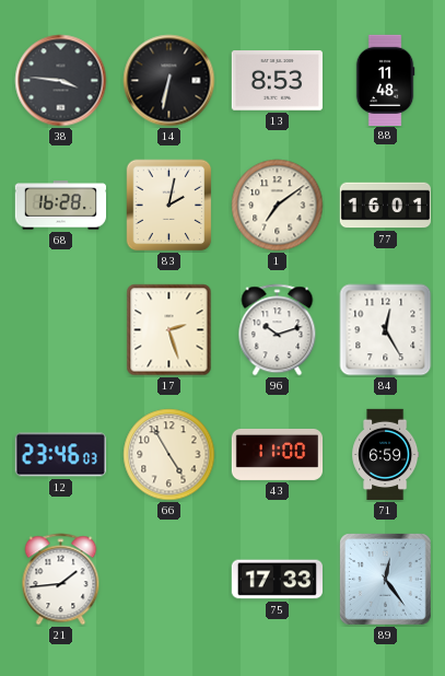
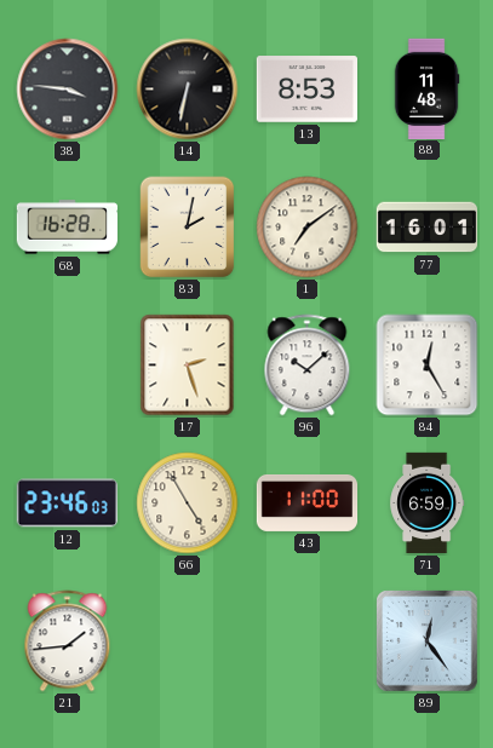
96: 10:12 -> 10:08
75: 17:33 -> none
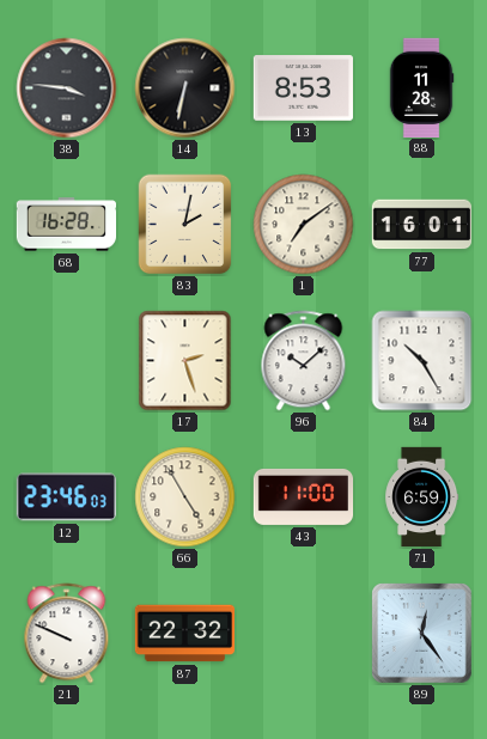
88: 11:48 -> 11:28
84: 12:25 -> 10:25
21: 1:44 -> 9:49
87: none -> 22:32
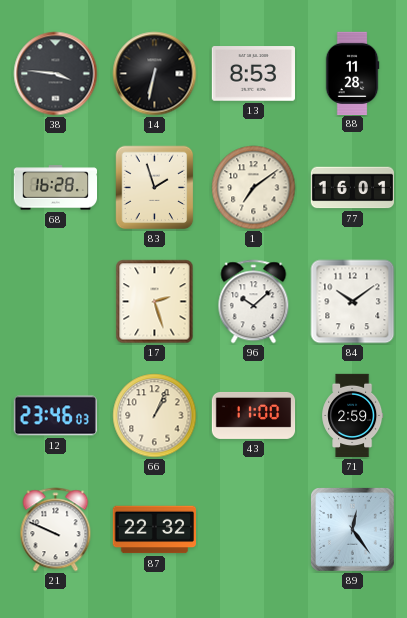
83: 2:02 -> 1:57
84: 10:25 -> 10:09
66: 4:55 -> 1:04
71: 6:59 -> 2:59
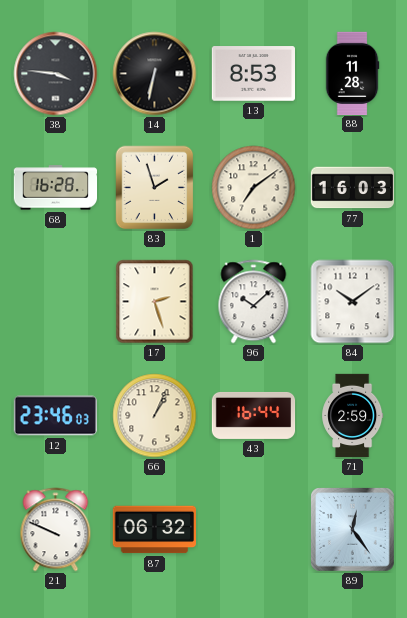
77: 16:01 -> 16:03
43: 11:00 -> 16:44
87: 22:32 -> 06:32
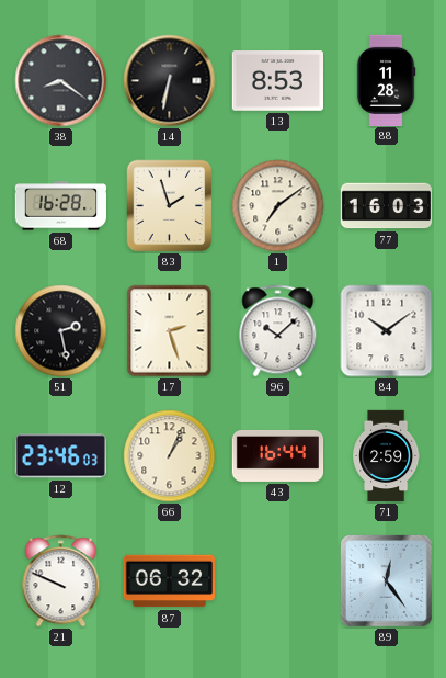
38: 3:46 -> 8:21
51: none -> 2:28
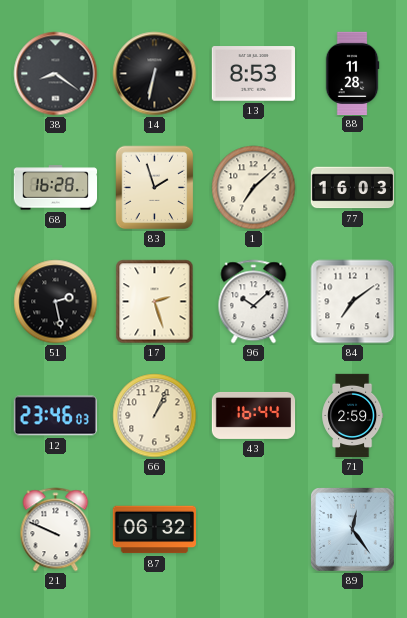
1: 7:09 -> 7:08
84: 10:09 -> 7:09
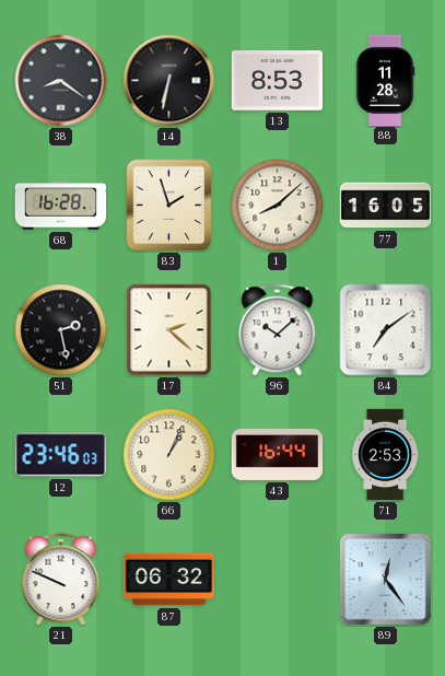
1: 7:08 -> 8:08
77: 16:03 -> 16:05
17: 2:27 -> 2:22
71: 2:59 -> 2:53
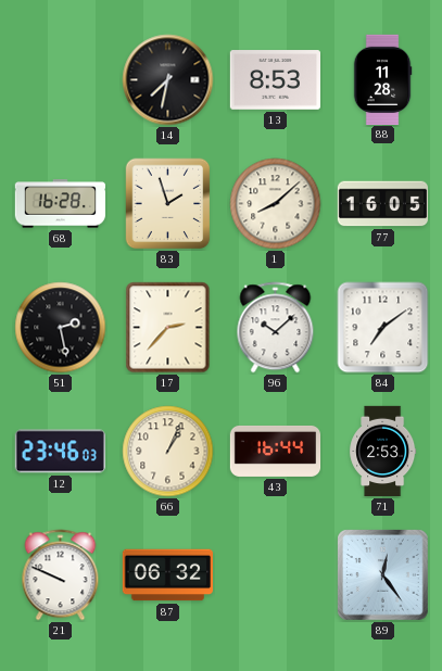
38: 8:21 -> none
14: 6:32 -> 7:32
17: 2:22 -> 2:37
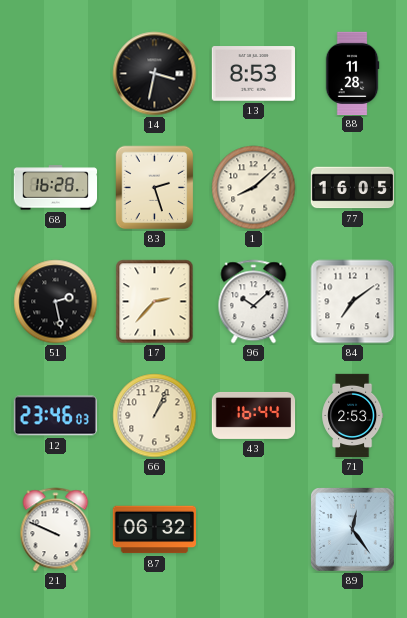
14: 7:32 -> 3:32
83: 1:57 -> 2:27
